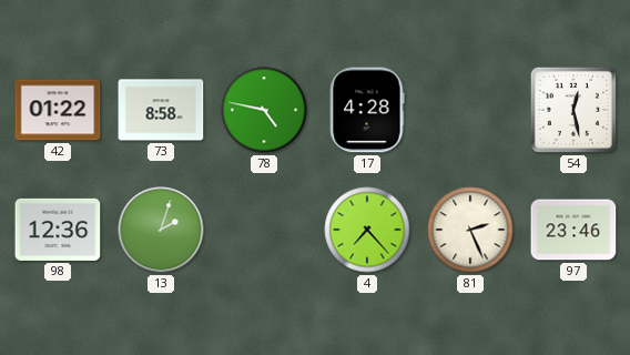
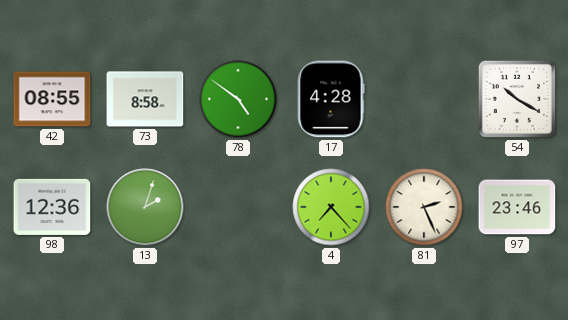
42: 01:22 -> 08:55
78: 4:47 -> 4:51
54: 12:28 -> 10:20
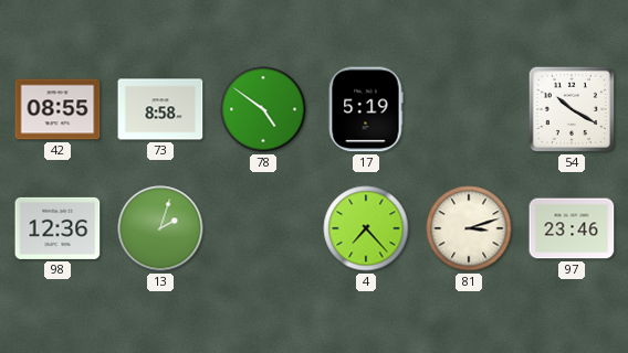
17: 4:28 -> 5:19
81: 2:26 -> 3:12
